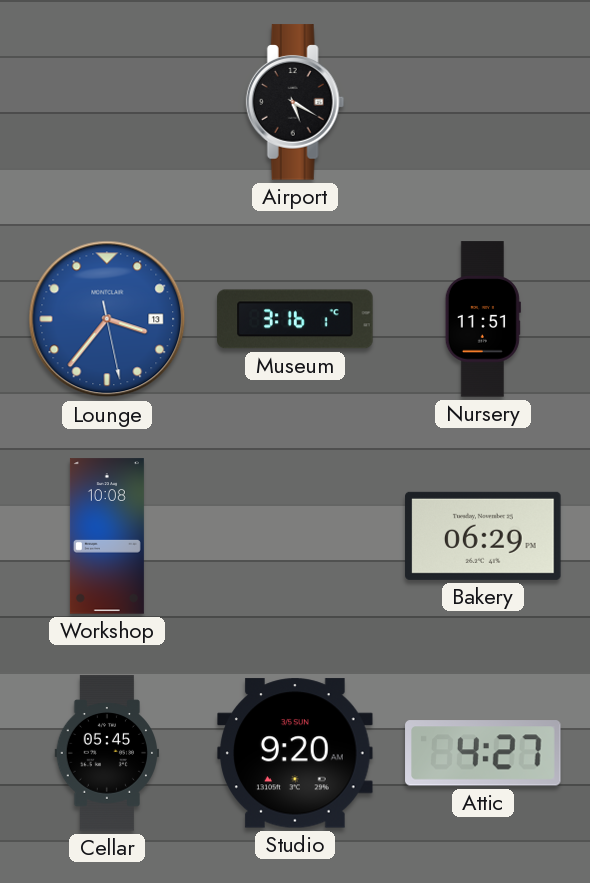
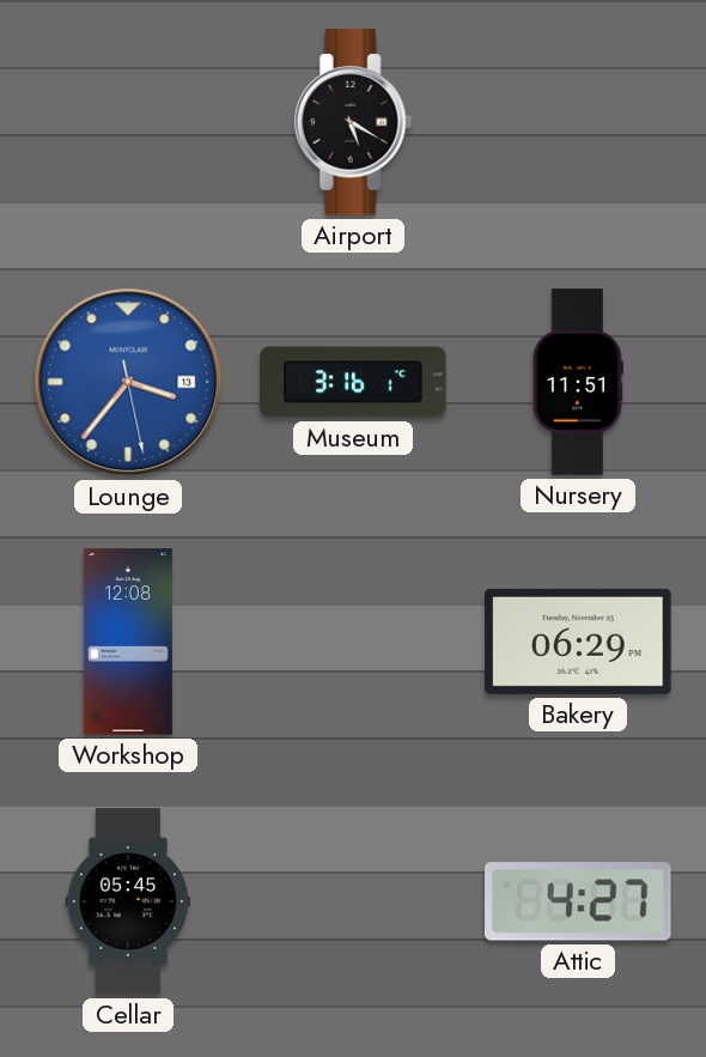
Workshop: 10:08 -> 12:08
Studio: 9:20 -> none
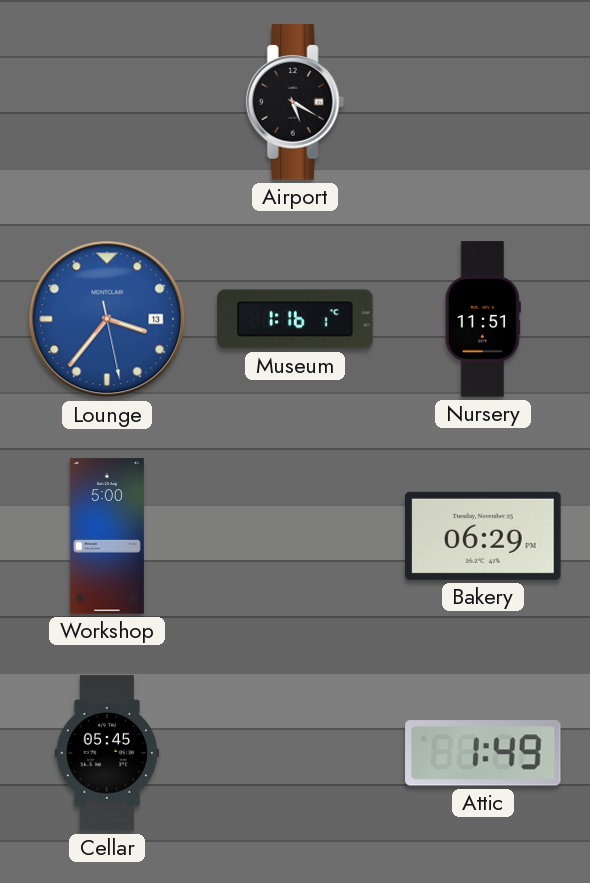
Museum: 3:16 -> 1:16
Workshop: 12:08 -> 5:00
Attic: 4:27 -> 1:49
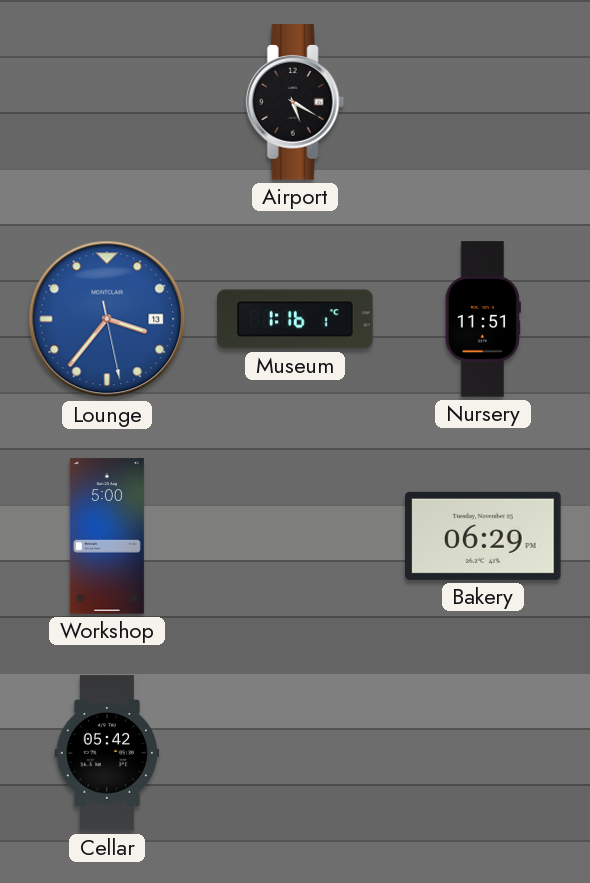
Cellar: 05:45 -> 05:42
Attic: 1:49 -> none
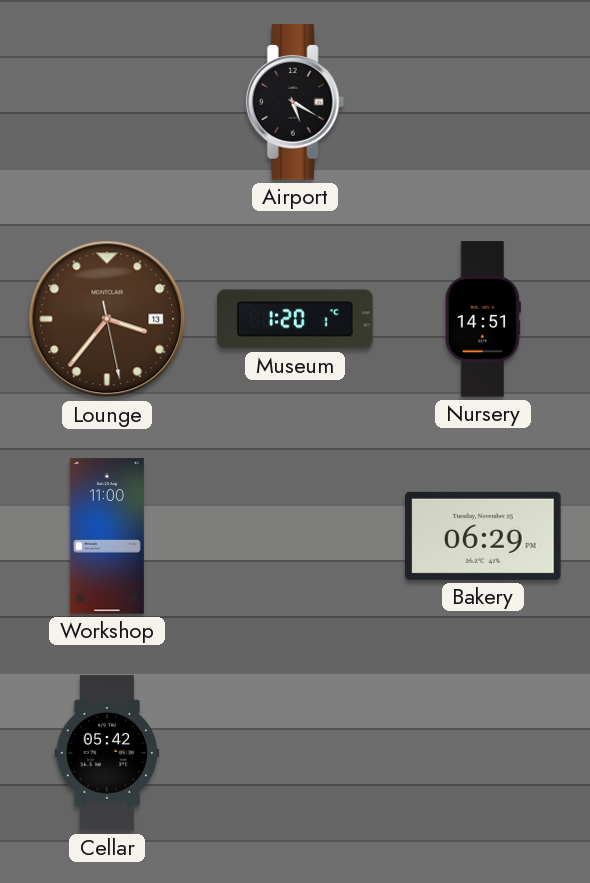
Lounge dial: blue -> brown
Museum: 1:16 -> 1:20
Nursery: 11:51 -> 14:51
Workshop: 5:00 -> 11:00
